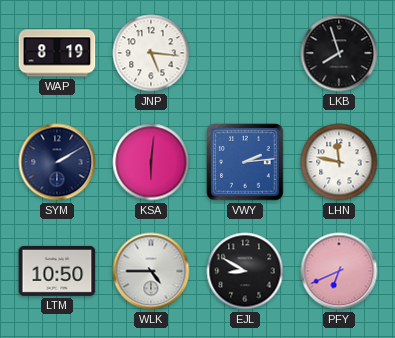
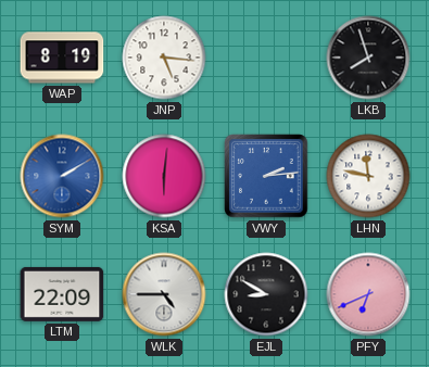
SYM dial: navy -> blue
LTM: 10:50 -> 22:09
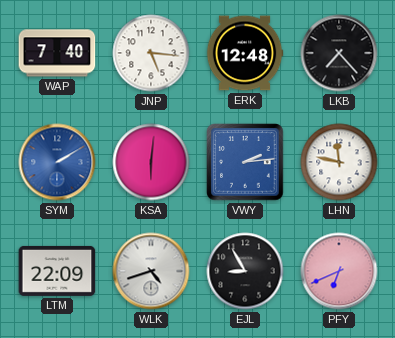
WAP: 8:19 -> 7:40
ERK: none -> 12:48
LKB: 7:57 -> 7:23
WLK: 4:45 -> 4:42
EJL: 8:50 -> 8:55
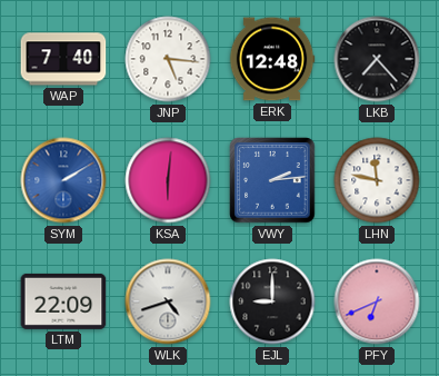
EJL: 8:55 -> 9:00
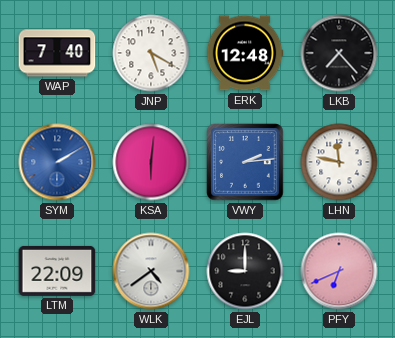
JNP: 5:16 -> 5:20
WLK: 4:42 -> 4:39
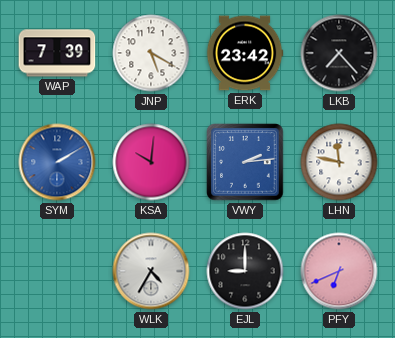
WAP: 7:40 -> 7:39
ERK: 12:48 -> 23:42
KSA: 6:01 -> 10:01
LTM: 22:09 -> none
WLK: 4:39 -> 4:35
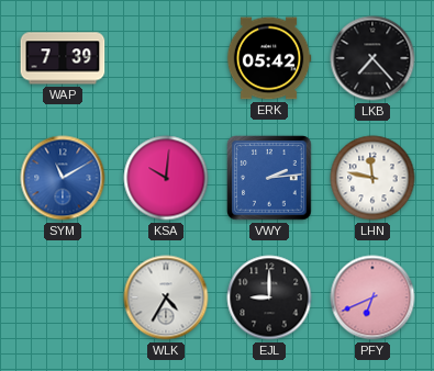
JNP: 5:20 -> none
ERK: 23:42 -> 05:42
SYM: 2:10 -> 11:10
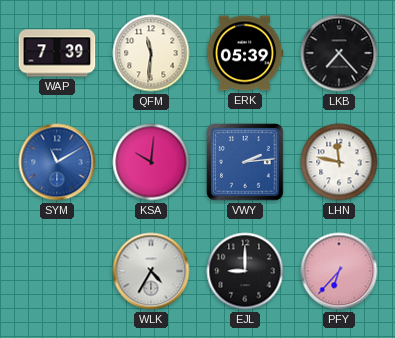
QFM: none -> 11:31
ERK: 05:42 -> 05:39
PFY: 6:41 -> 6:37
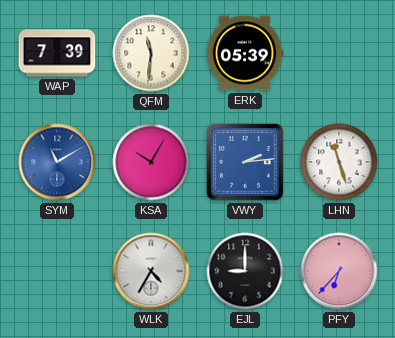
LKB: 7:23 -> none
KSA: 10:01 -> 10:05
LHN: 11:47 -> 11:27
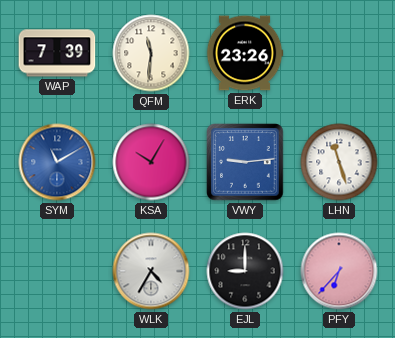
ERK: 05:39 -> 23:26
VWY: 2:14 -> 9:14
